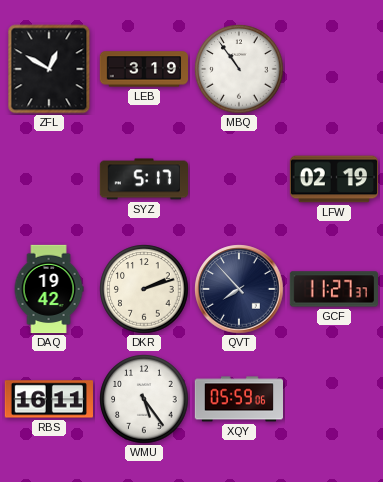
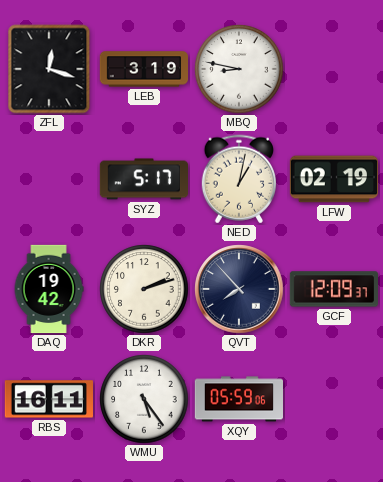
ZFL: 12:50 -> 12:18
MBQ: 10:54 -> 8:47
NED: none -> 1:02
GCF: 11:27 -> 12:09
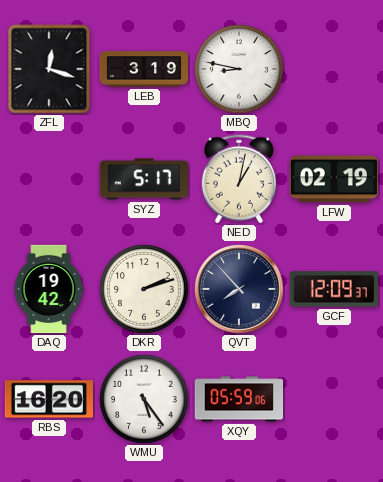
RBS: 16:11 -> 16:20
